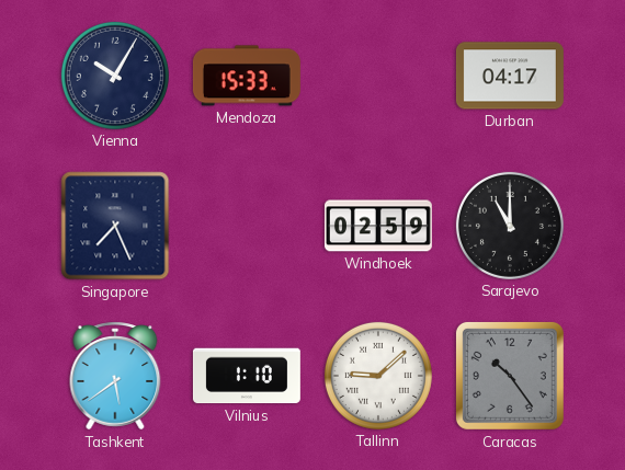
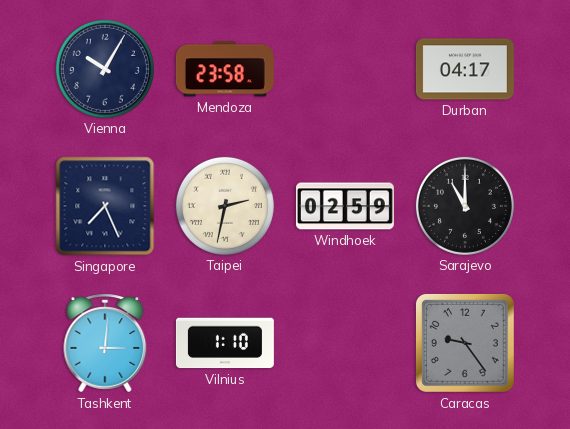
Mendoza: 15:33 -> 23:58
Taipei: none -> 2:32
Tashkent: 5:39 -> 3:01
Tallinn: 9:08 -> none
Caracas: 10:24 -> 9:24
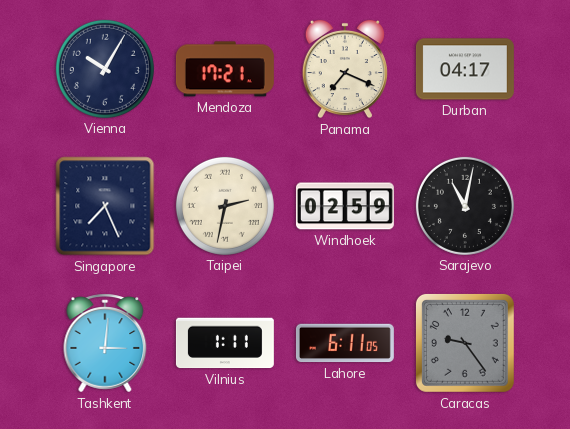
Mendoza: 23:58 -> 17:21
Panama: none -> 7:19
Sarajevo: 11:00 -> 11:02
Vilnius: 1:10 -> 1:11
Lahore: none -> 6:11
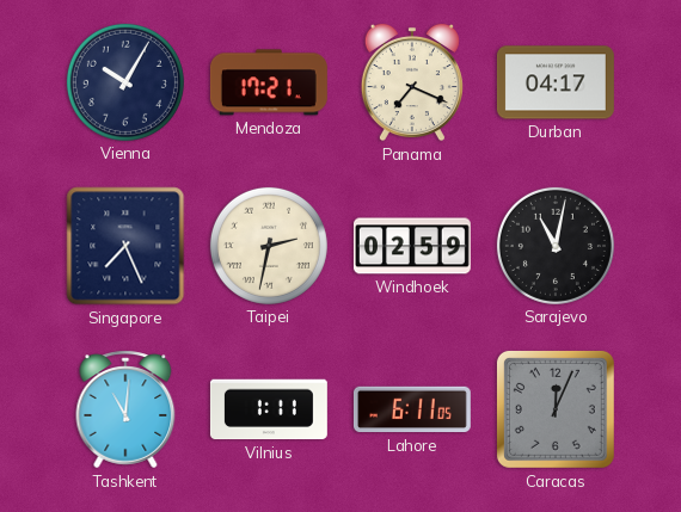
Tashkent: 3:01 -> 11:01
Caracas: 9:24 -> 12:04
